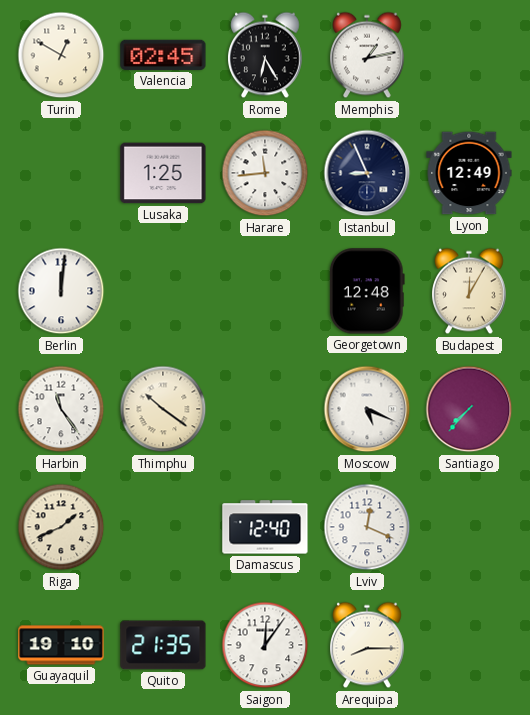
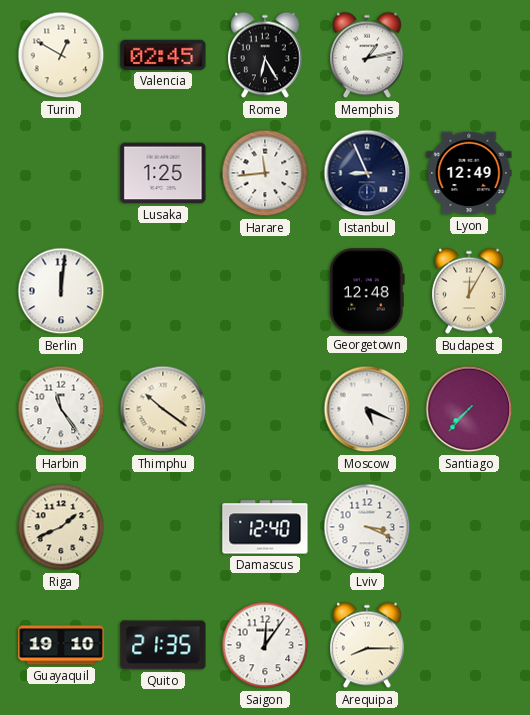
Lviv: 12:19 -> 3:19
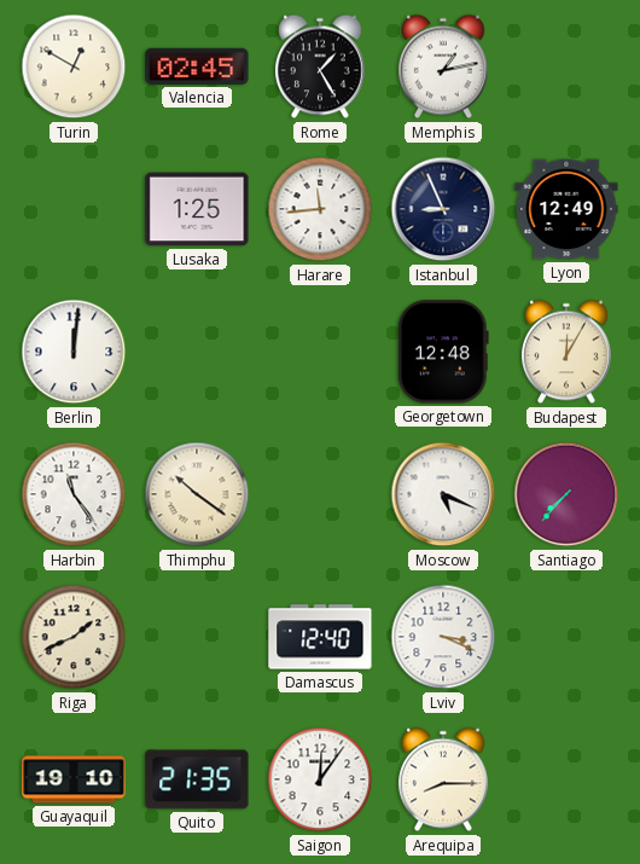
Rome: 6:25 -> 1:25
